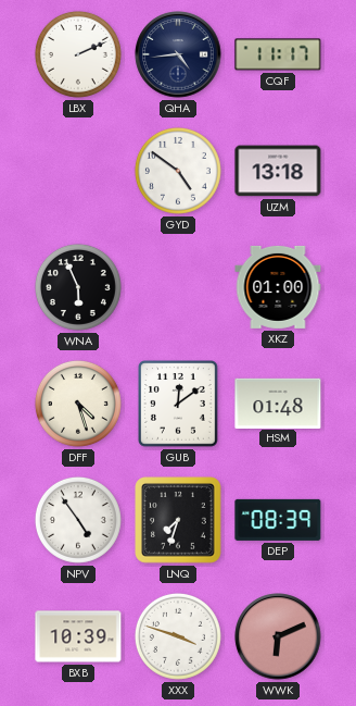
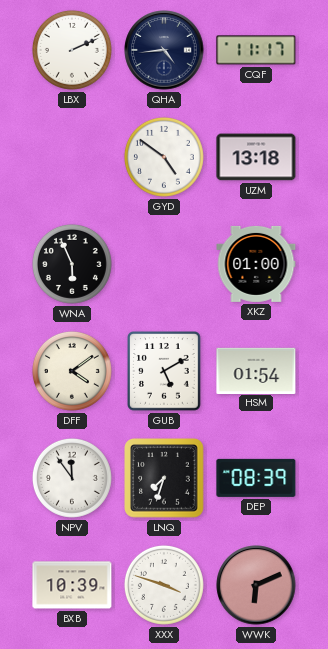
DFF: 4:27 -> 4:09
GUB: 12:09 -> 5:10
HSM: 01:48 -> 01:54
NPV: 4:54 -> 11:54
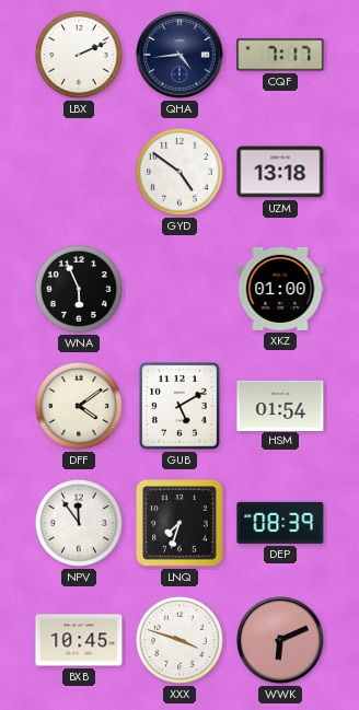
CQF: 11:17 -> 7:17
BXB: 10:39 -> 10:45
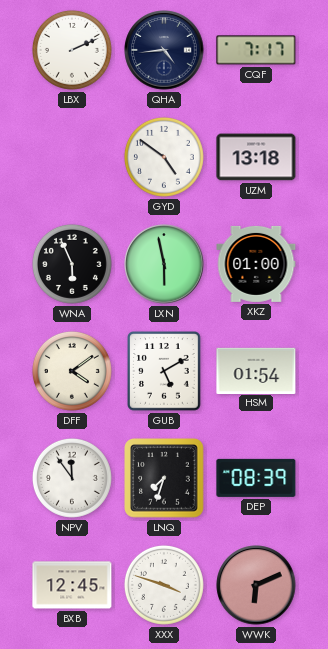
LXN: none -> 5:58
BXB: 10:45 -> 12:45
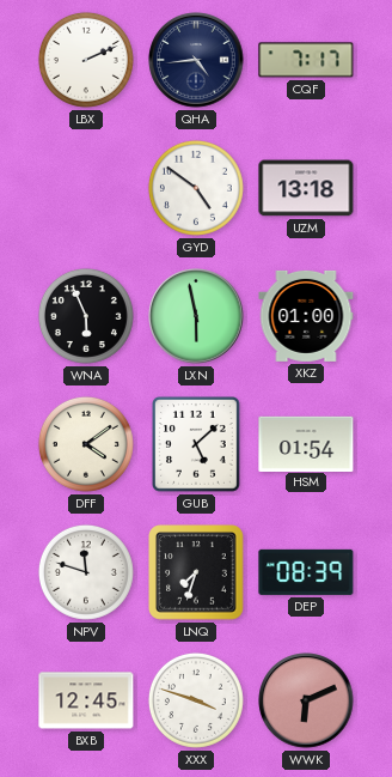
GUB: 5:10 -> 5:08
NPV: 11:54 -> 11:48
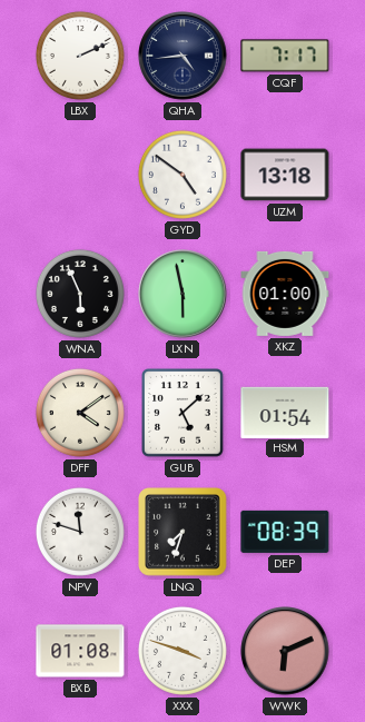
BXB: 12:45 -> 01:08
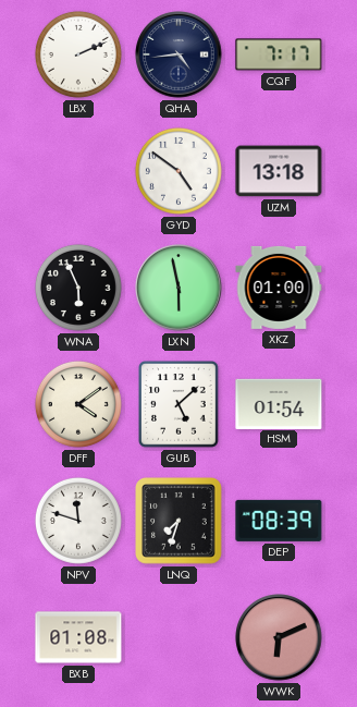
XXX: 3:48 -> none
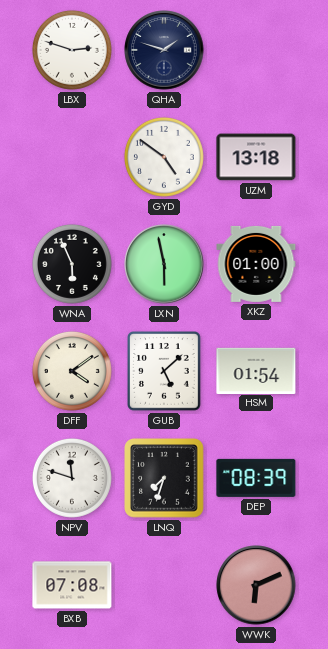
LBX: 2:11 -> 2:48
QHA: 4:44 -> 1:48
CQF: 7:17 -> none
BXB: 01:08 -> 07:08
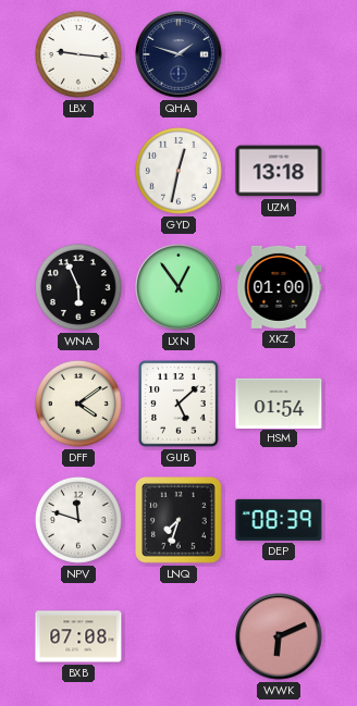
LBX: 2:48 -> 9:16
GYD: 4:51 -> 12:32
LXN: 5:58 -> 12:54
